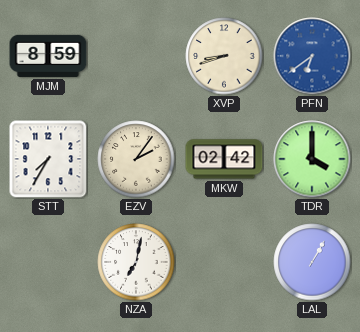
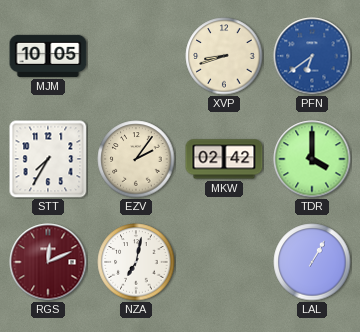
MJM: 8:59 -> 10:05
RGS: none -> 12:11
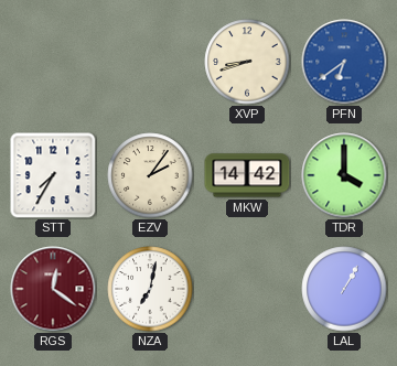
MJM: 10:05 -> none
MKW: 02:42 -> 14:42
RGS: 12:11 -> 12:21
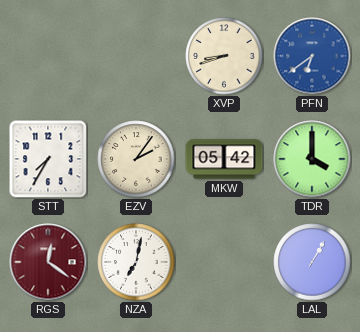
MKW: 14:42 -> 05:42
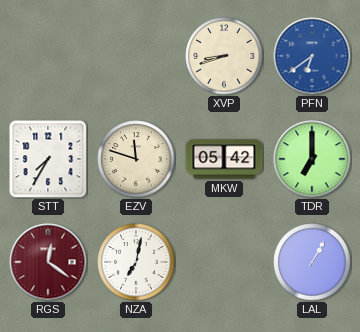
EZV: 2:06 -> 11:48
TDR: 4:00 -> 7:00
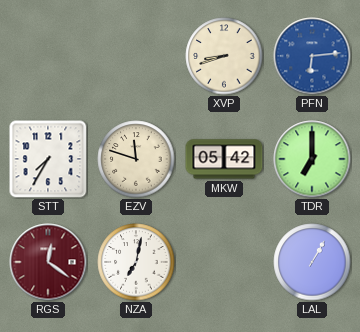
PFN: 6:39 -> 6:14
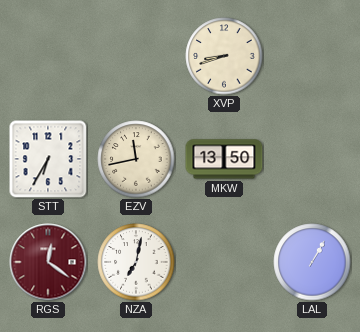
PFN: 6:14 -> none
STT: 7:35 -> 6:35
EZV: 11:48 -> 11:43
MKW: 05:42 -> 13:50
TDR: 7:00 -> none
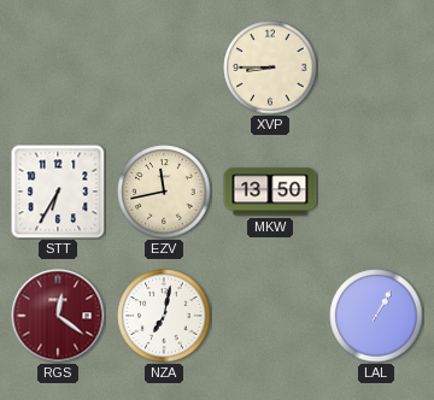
XVP: 8:42 -> 8:45
